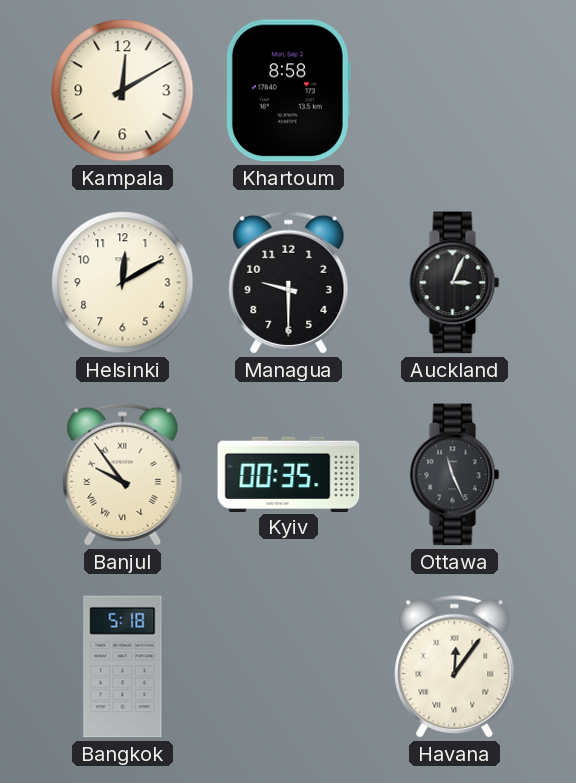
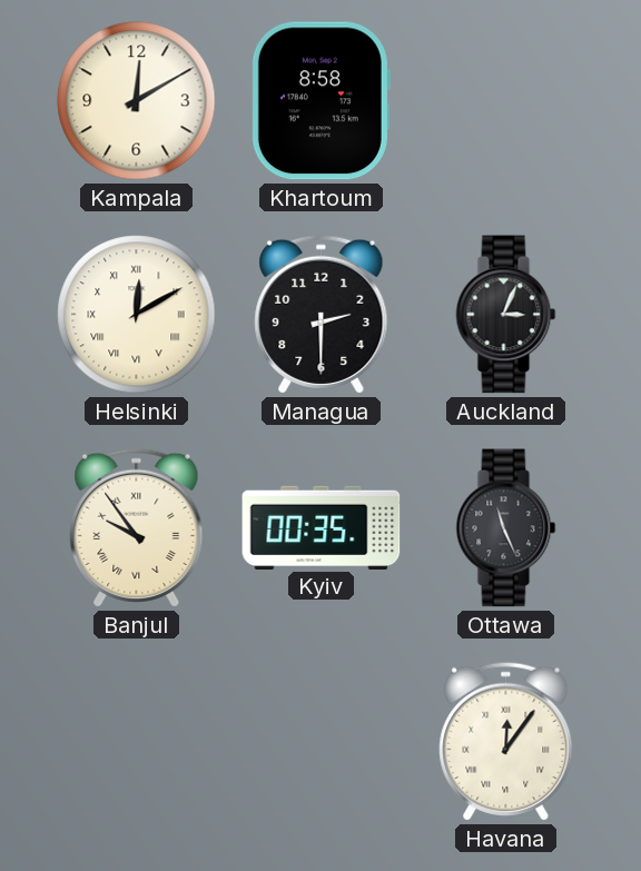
Helsinki numerals: Arabic -> Roman
Managua: 9:30 -> 2:30
Bangkok: 5:18 -> none
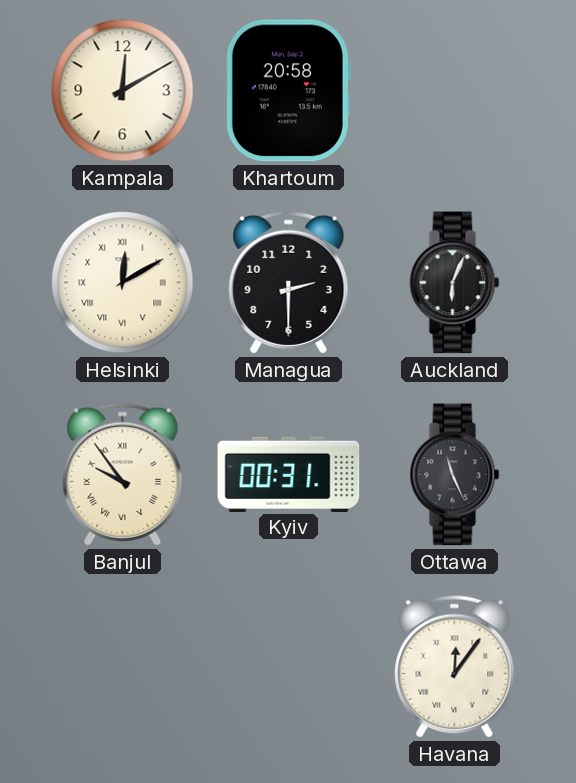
Khartoum: 8:58 -> 20:58
Auckland: 3:04 -> 6:04
Kyiv: 00:35 -> 00:31
